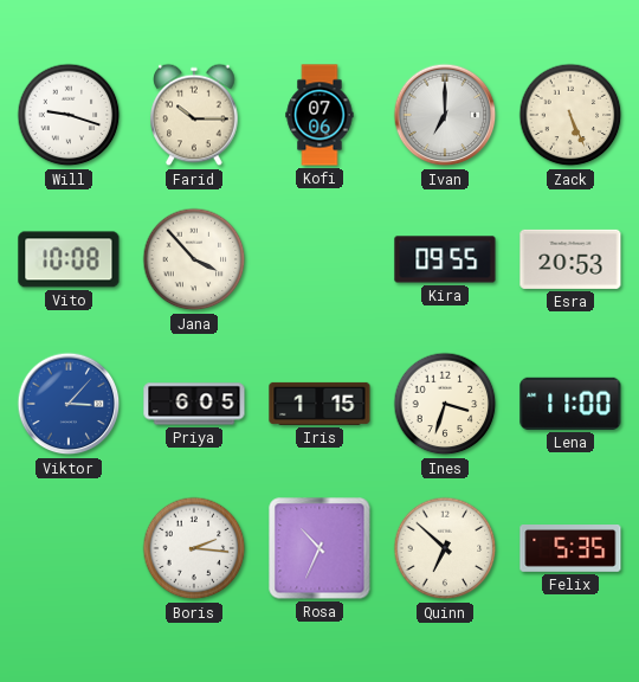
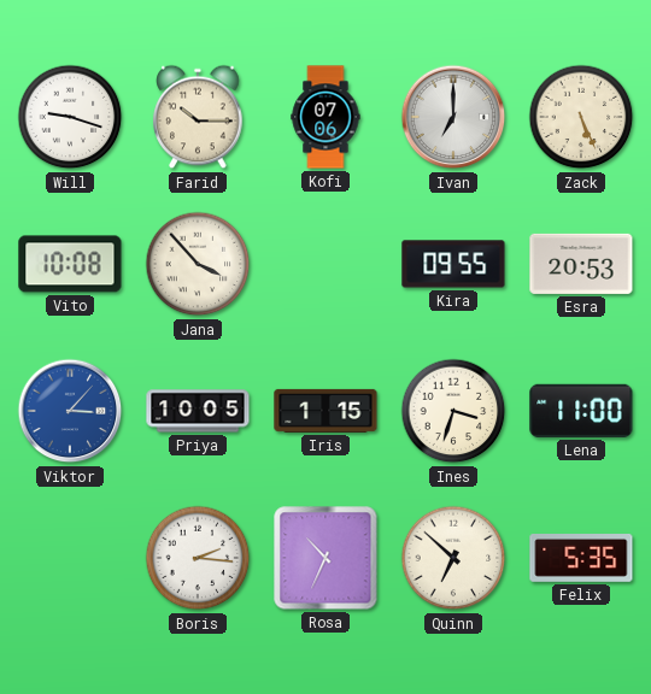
Priya: 6:05 -> 10:05
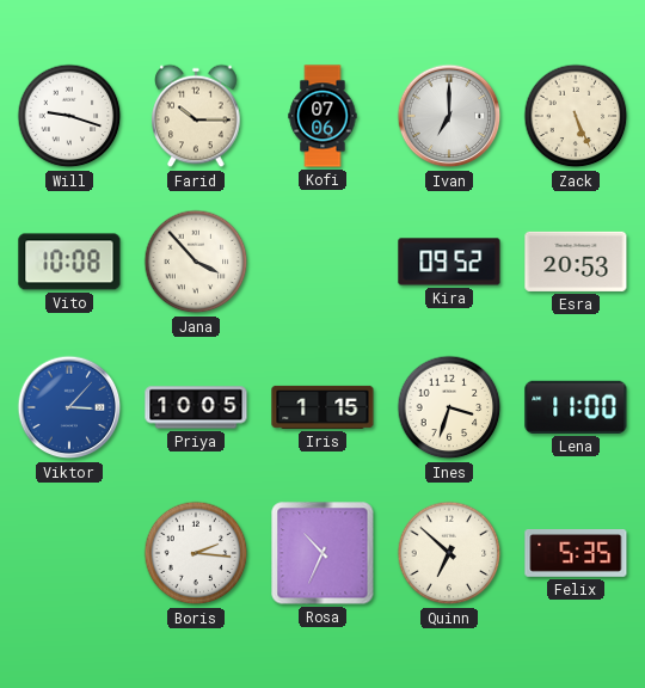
Kira: 09:55 -> 09:52
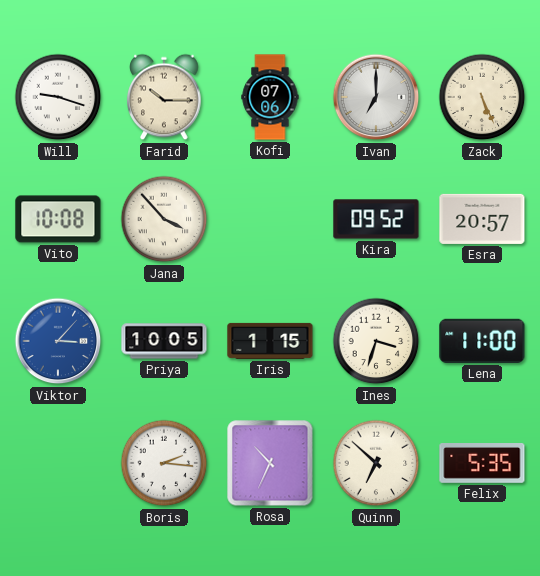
Esra: 20:53 -> 20:57
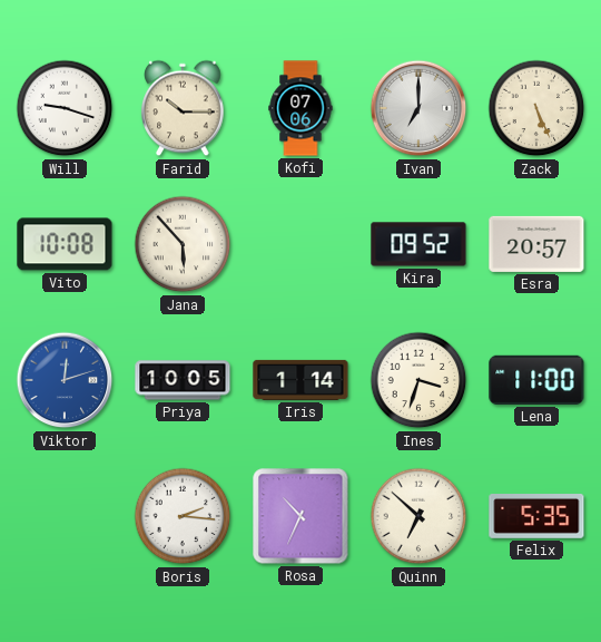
Jana: 3:53 -> 5:53
Viktor: 3:07 -> 12:12
Iris: 1:15 -> 1:14
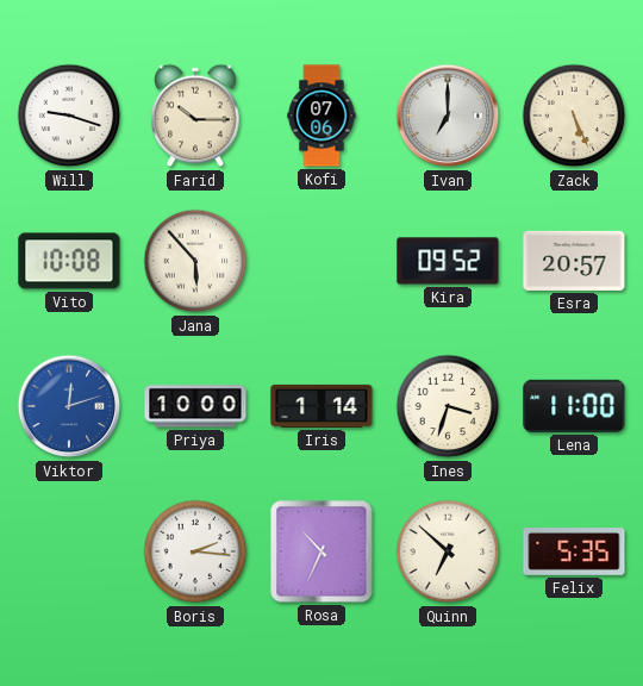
Priya: 10:05 -> 10:00
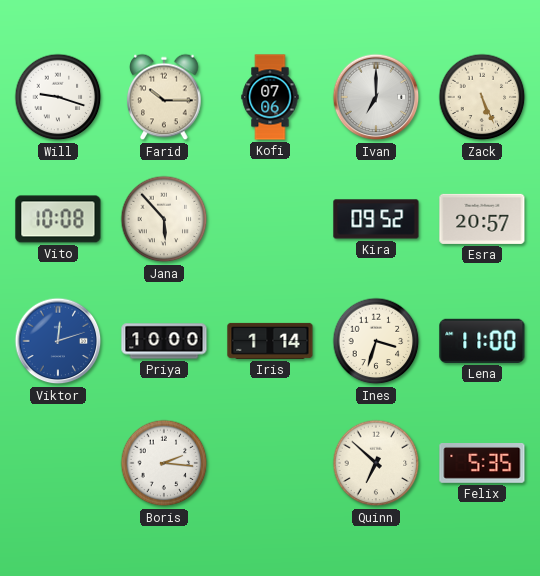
Rosa: 10:34 -> none
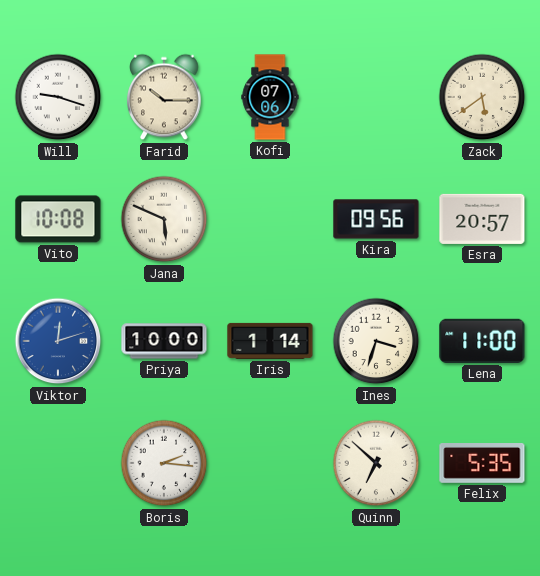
Ivan: 7:00 -> none
Zack: 5:26 -> 5:39
Jana: 5:53 -> 5:49
Kira: 09:52 -> 09:56
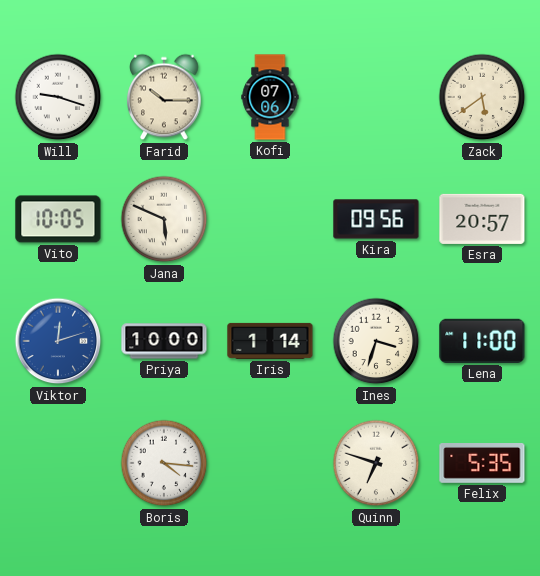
Vito: 10:08 -> 10:05
Boris: 2:16 -> 4:16
Quinn: 6:52 -> 6:48
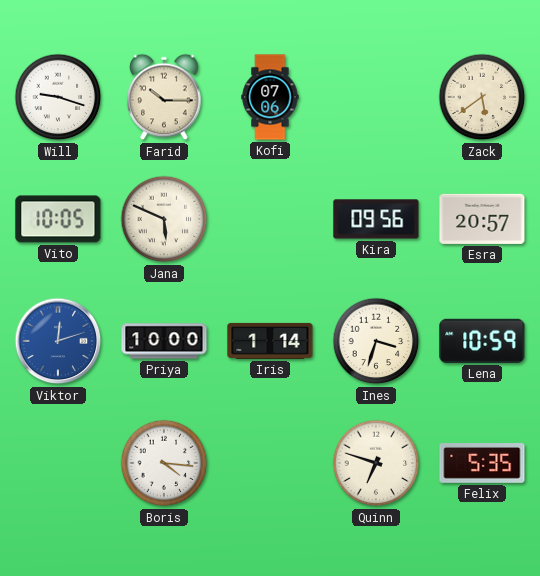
Lena: 11:00 -> 10:59
